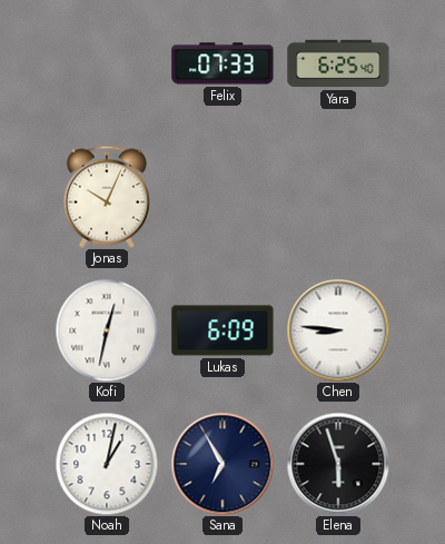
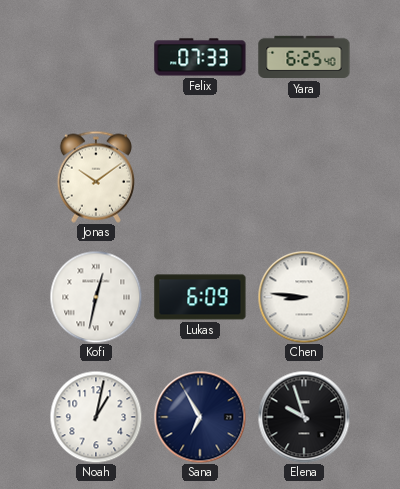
Jonas: 10:04 -> 10:09
Elena: 5:57 -> 9:57
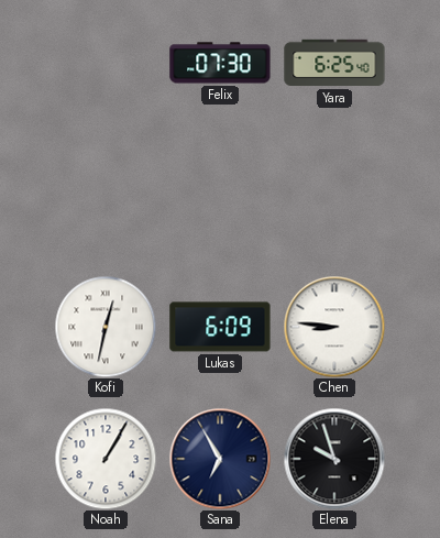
Felix: 07:33 -> 07:30
Jonas: 10:09 -> none
Noah: 1:02 -> 1:05
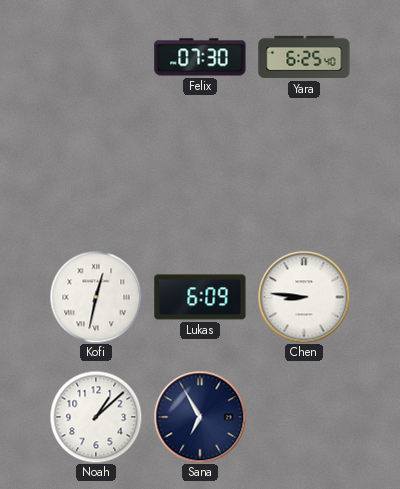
Noah: 1:05 -> 1:08
Elena: 9:57 -> none
